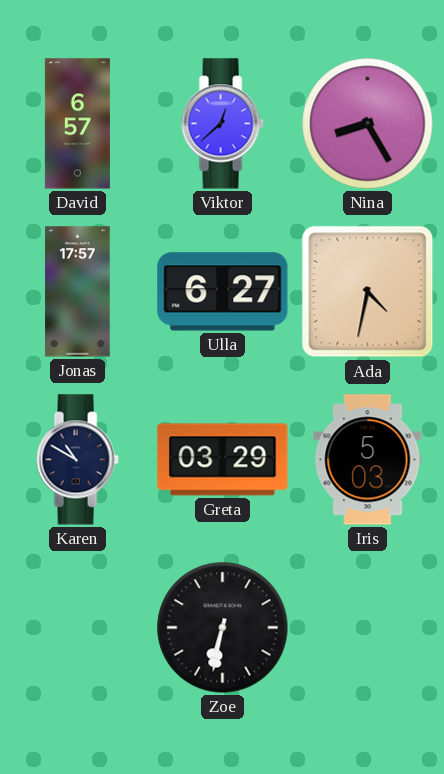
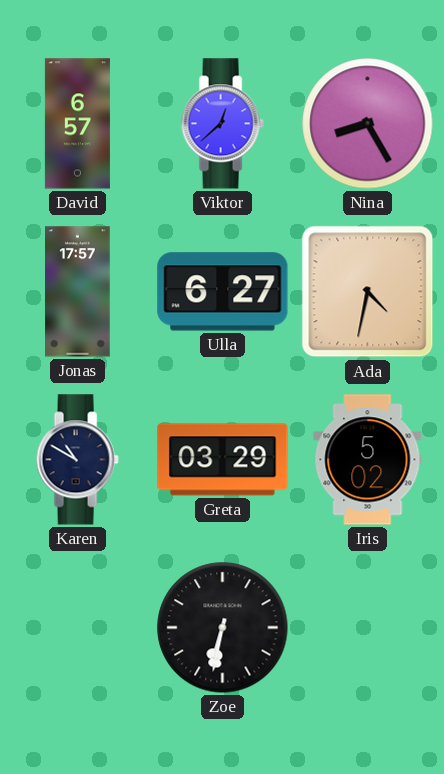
Iris: 5:03 -> 5:02
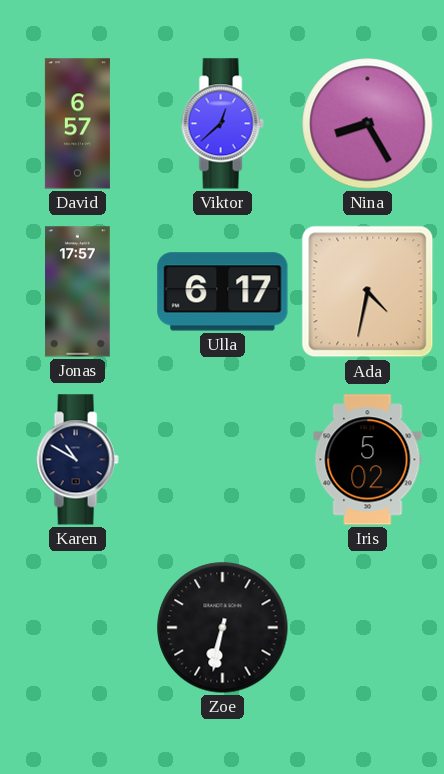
Ulla: 6:27 -> 6:17
Greta: 03:29 -> none
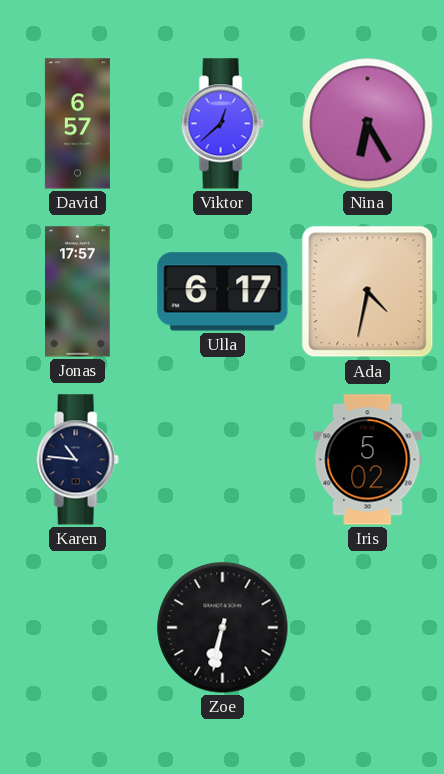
Nina: 8:25 -> 6:25
Karen: 10:50 -> 10:46
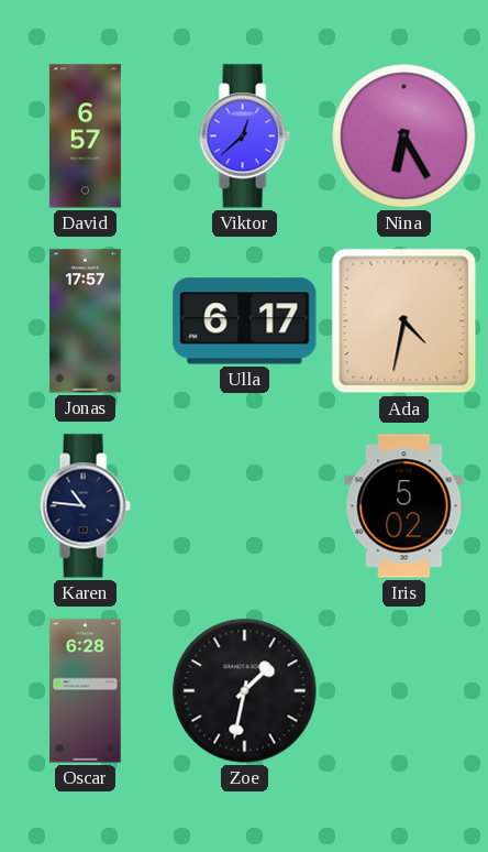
Oscar: none -> 6:28
Zoe: 6:32 -> 1:32
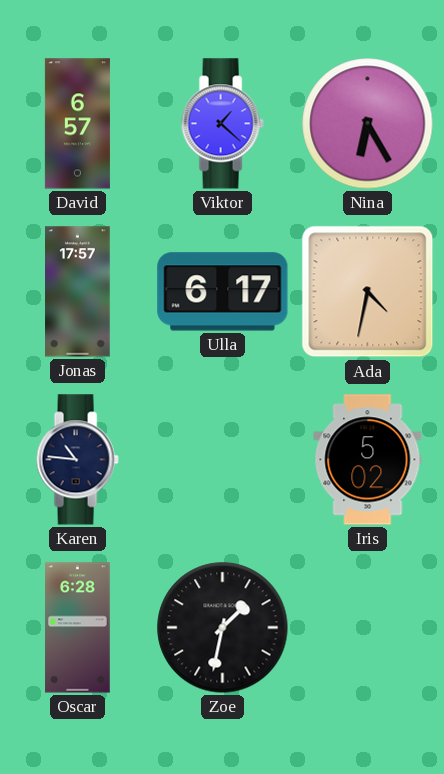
Viktor: 12:38 -> 1:22
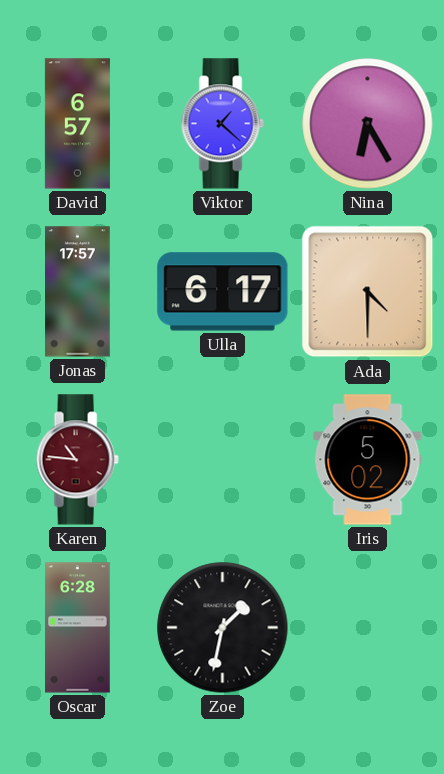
Ada: 4:32 -> 4:30
Karen dial: navy -> burgundy
